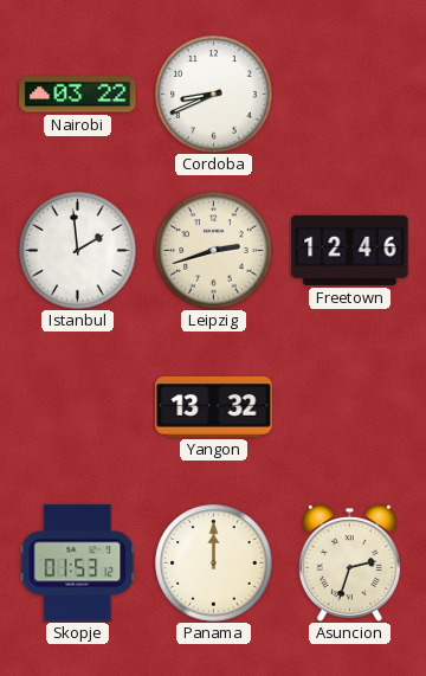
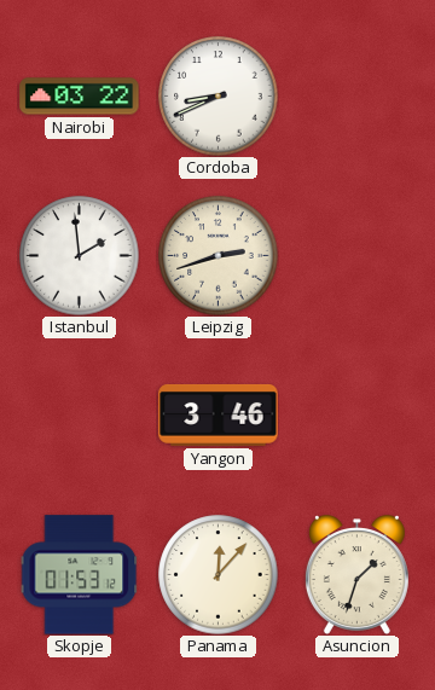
Freetown: 12:46 -> none
Yangon: 13:32 -> 3:46
Panama: 12:00 -> 12:07
Asuncion: 2:33 -> 1:33
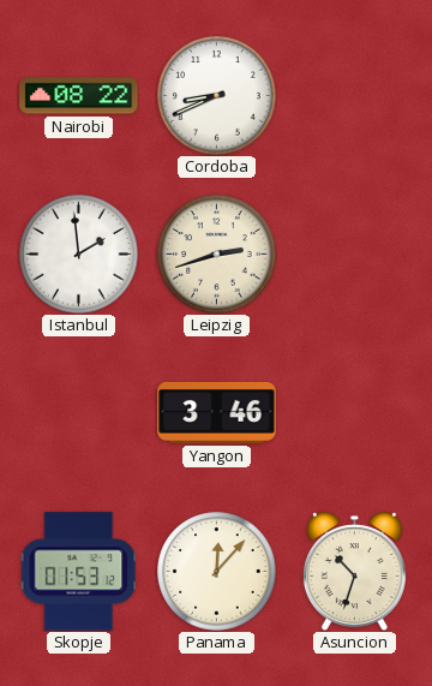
Nairobi: 03:22 -> 08:22
Asuncion: 1:33 -> 10:33
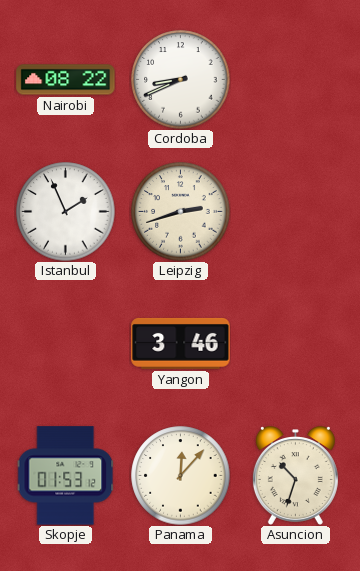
Istanbul: 1:59 -> 1:56
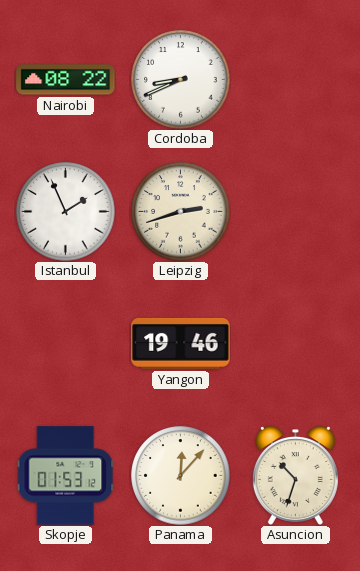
Yangon: 3:46 -> 19:46
